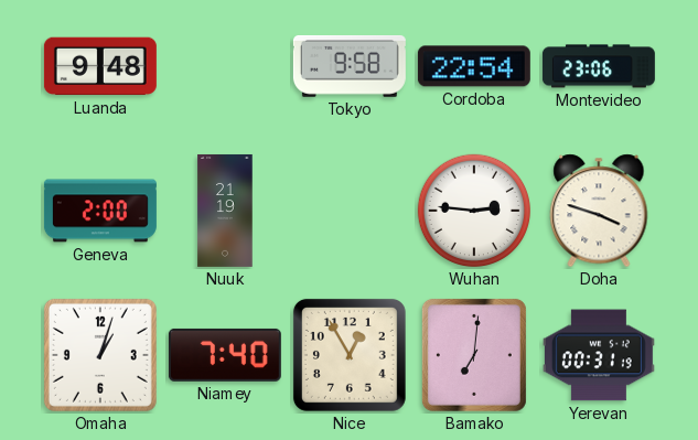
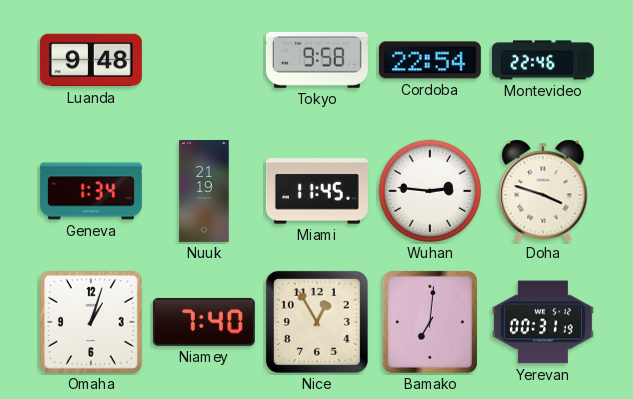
Montevideo: 23:06 -> 22:46
Geneva: 2:00 -> 1:34
Miami: none -> 11:45
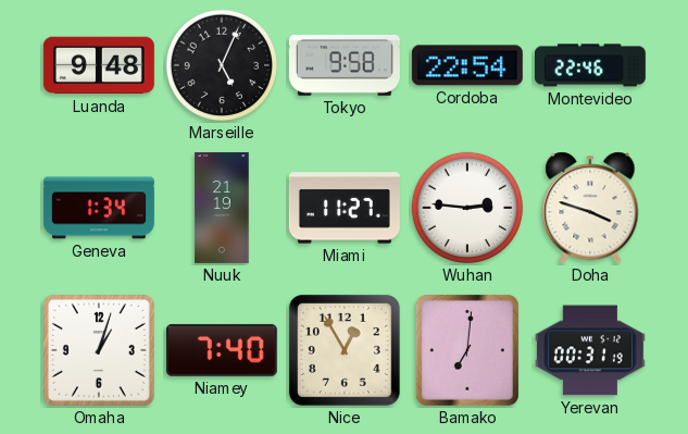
Marseille: none -> 5:04
Miami: 11:45 -> 11:27
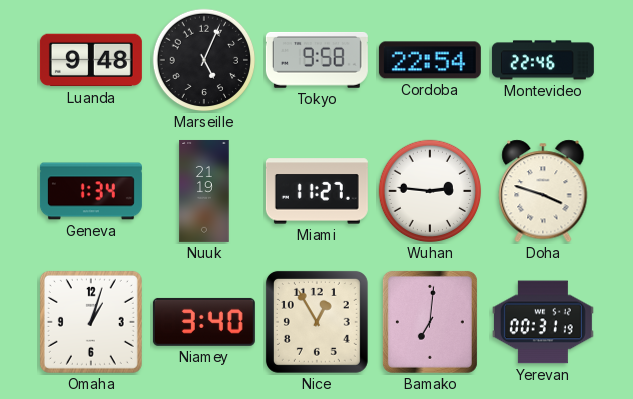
Niamey: 7:40 -> 3:40
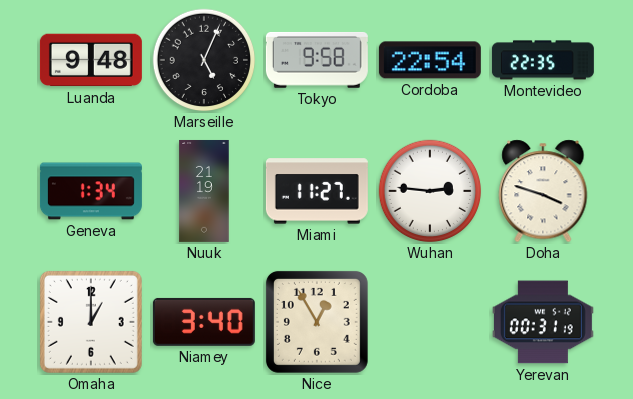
Montevideo: 22:46 -> 22:35
Omaha: 1:03 -> 1:00
Bamako: 7:01 -> none
